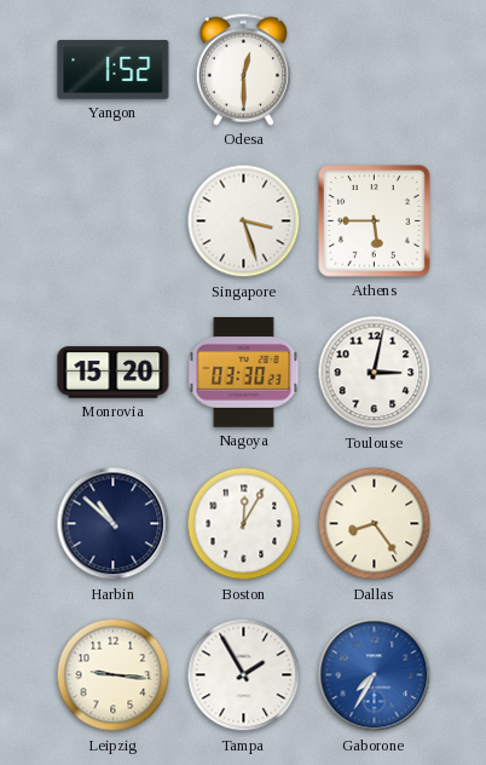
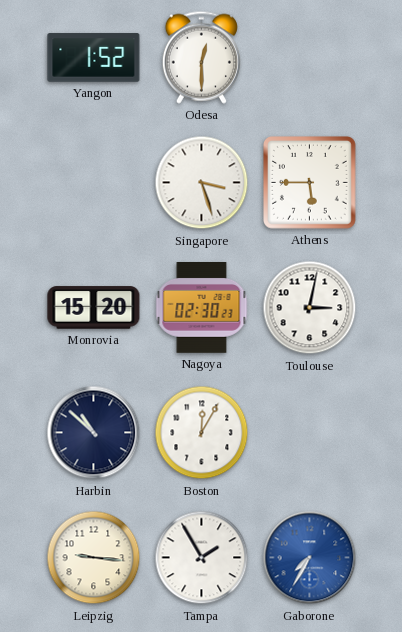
Nagoya: 03:30 -> 02:30
Dallas: 8:24 -> none
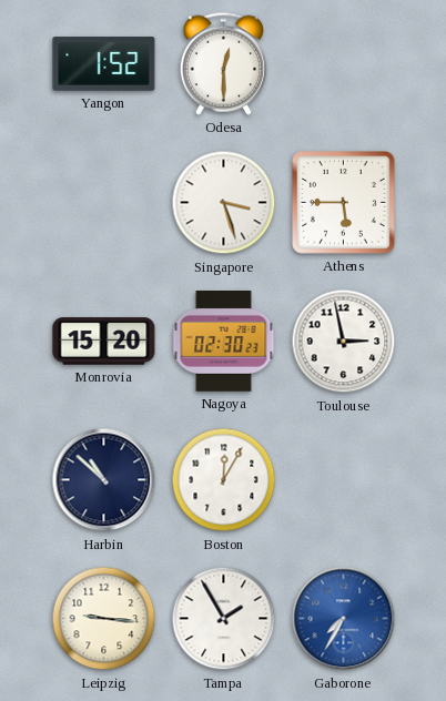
Toulouse: 3:02 -> 2:58
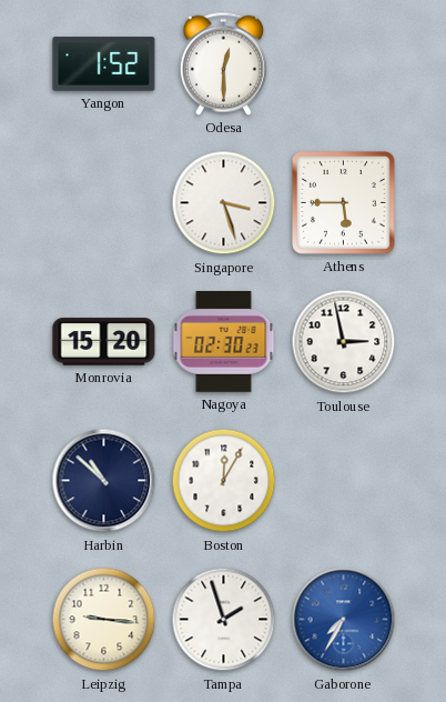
Tampa: 1:55 -> 1:57
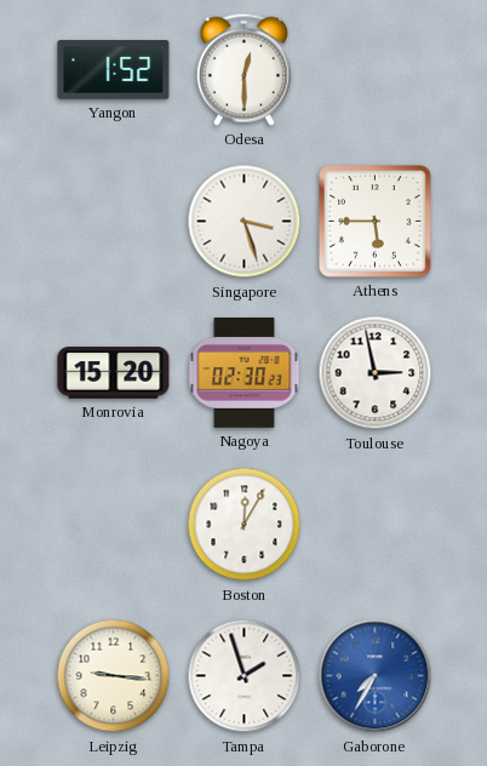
Harbin: 10:52 -> none
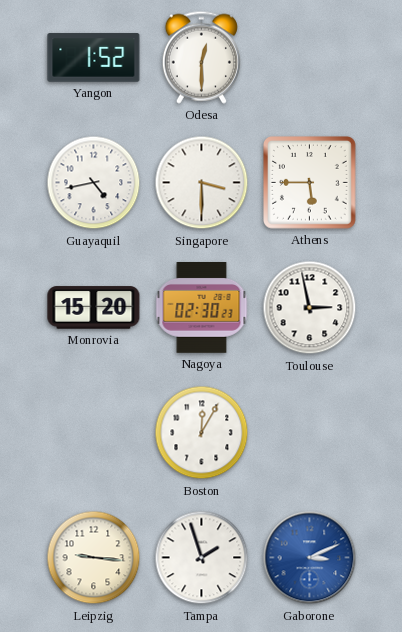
Guayaquil: none -> 4:43
Singapore: 3:27 -> 3:30
Gaborone: 7:35 -> 3:11
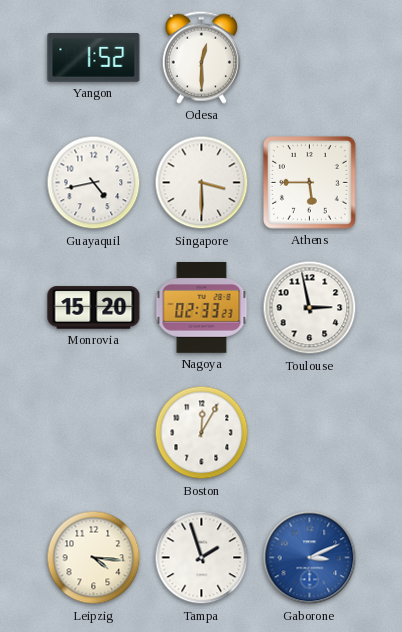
Nagoya: 02:30 -> 02:33
Leipzig: 9:16 -> 4:16
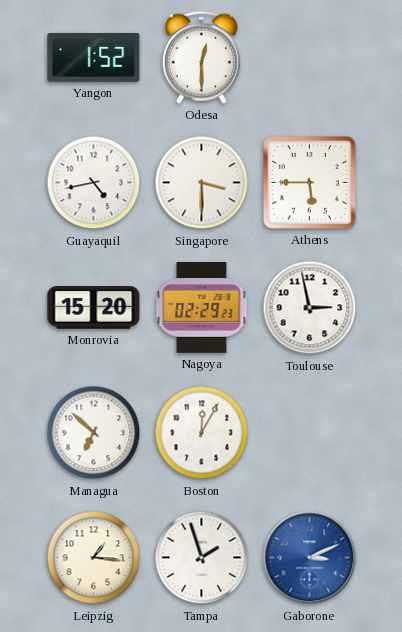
Nagoya: 02:33 -> 02:29
Managua: none -> 6:52
Leipzig: 4:16 -> 1:16
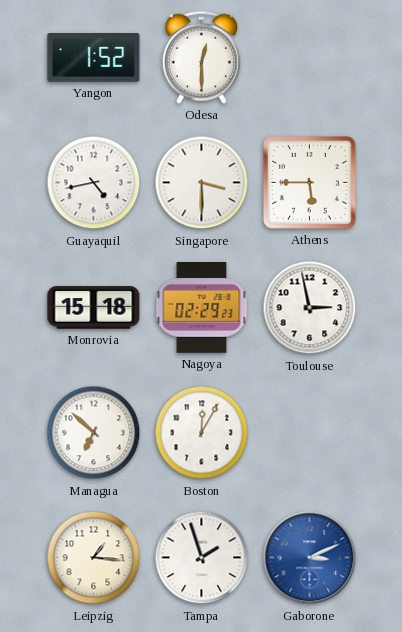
Monrovia: 15:20 -> 15:18
